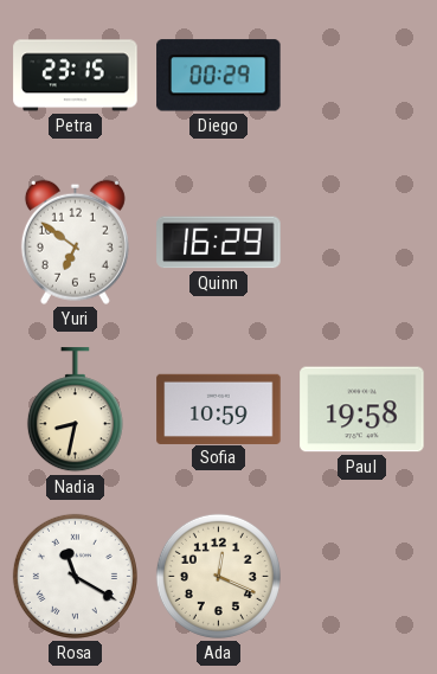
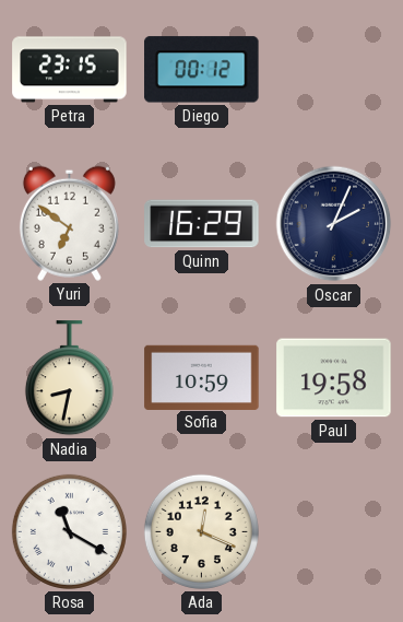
Diego: 00:29 -> 00:12
Oscar: none -> 2:04
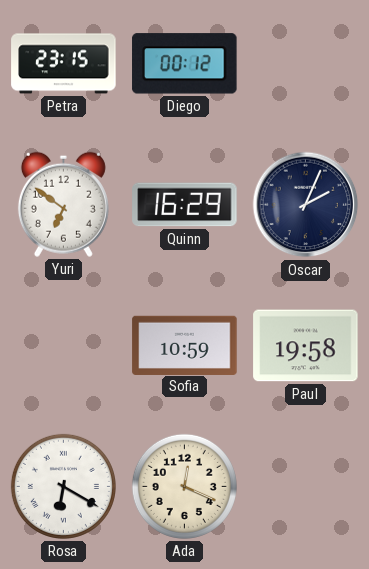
Nadia: 8:32 -> none
Rosa: 11:20 -> 6:20
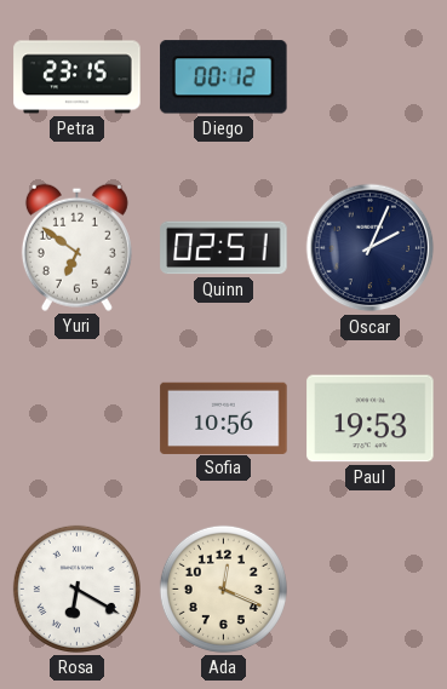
Quinn: 16:29 -> 02:51
Sofia: 10:59 -> 10:56
Paul: 19:58 -> 19:53
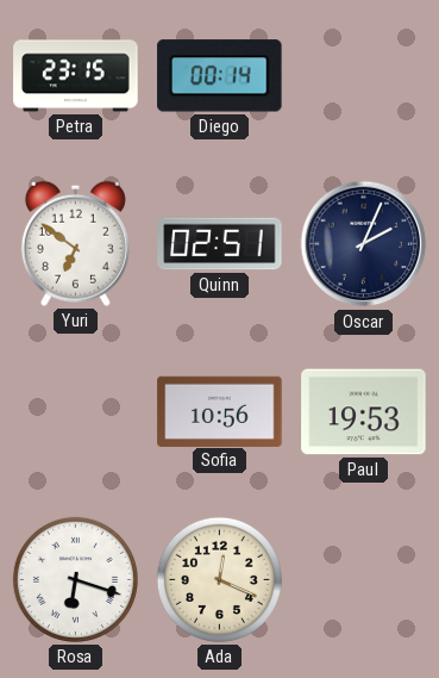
Diego: 00:12 -> 00:14
Rosa: 6:20 -> 6:18
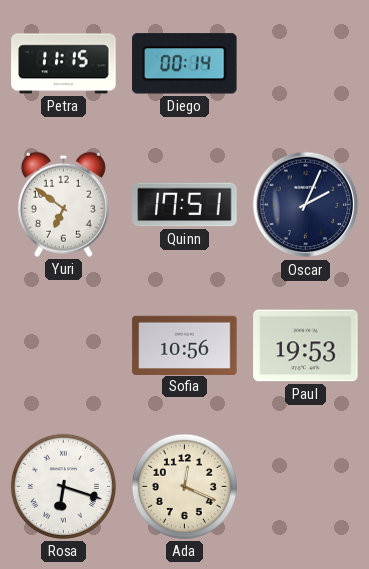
Petra: 23:15 -> 11:15
Quinn: 02:51 -> 17:51
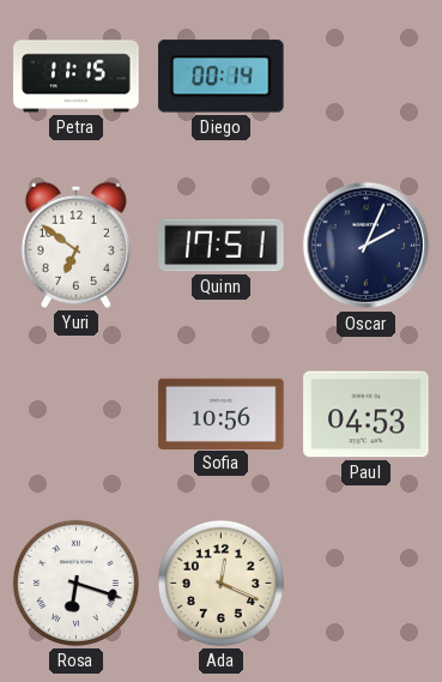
Paul: 19:53 -> 04:53
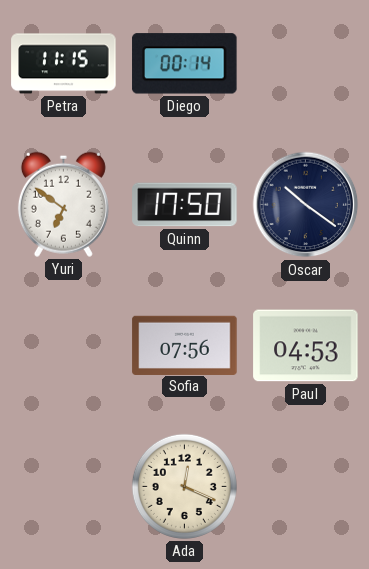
Quinn: 17:51 -> 17:50
Oscar: 2:04 -> 10:21
Sofia: 10:56 -> 07:56
Rosa: 6:18 -> none
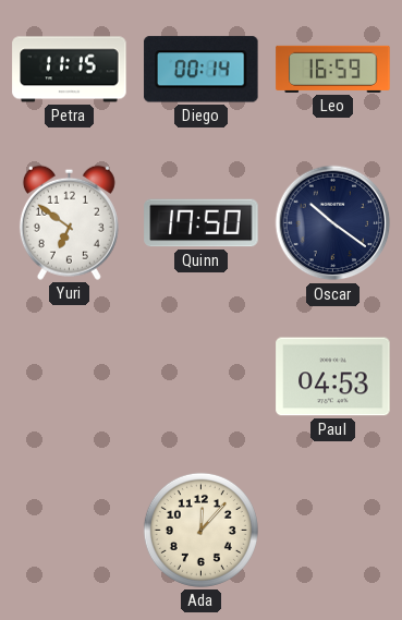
Leo: none -> 16:59
Sofia: 07:56 -> none
Ada: 12:19 -> 12:07
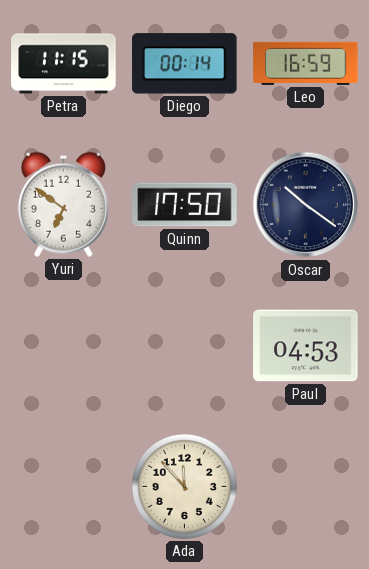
Ada: 12:07 -> 11:53
